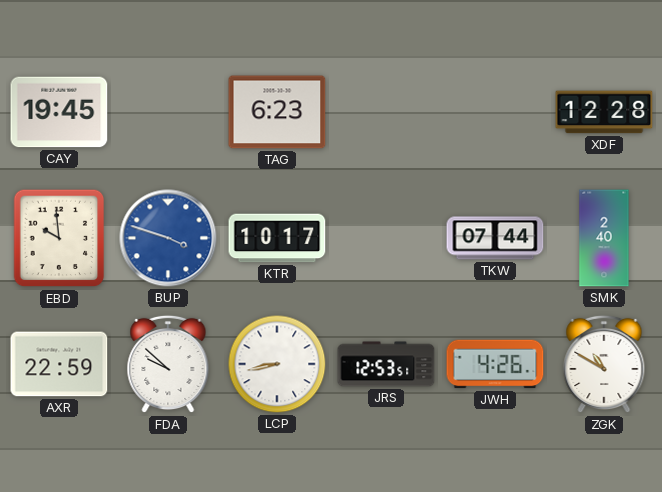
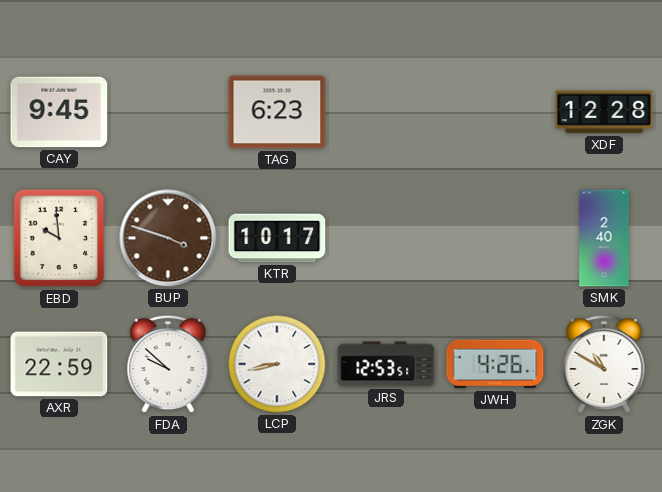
CAY: 19:45 -> 9:45
BUP dial: blue -> brown
TKW: 07:44 -> none
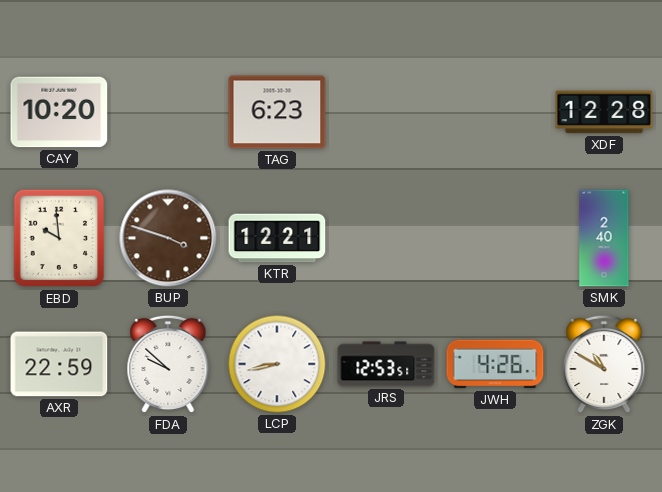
CAY: 9:45 -> 10:20
KTR: 10:17 -> 12:21
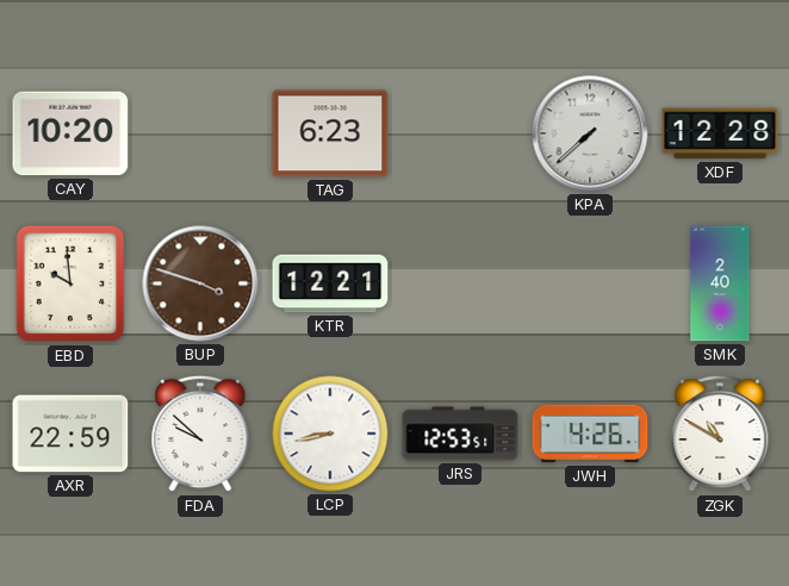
KPA: none -> 7:38
